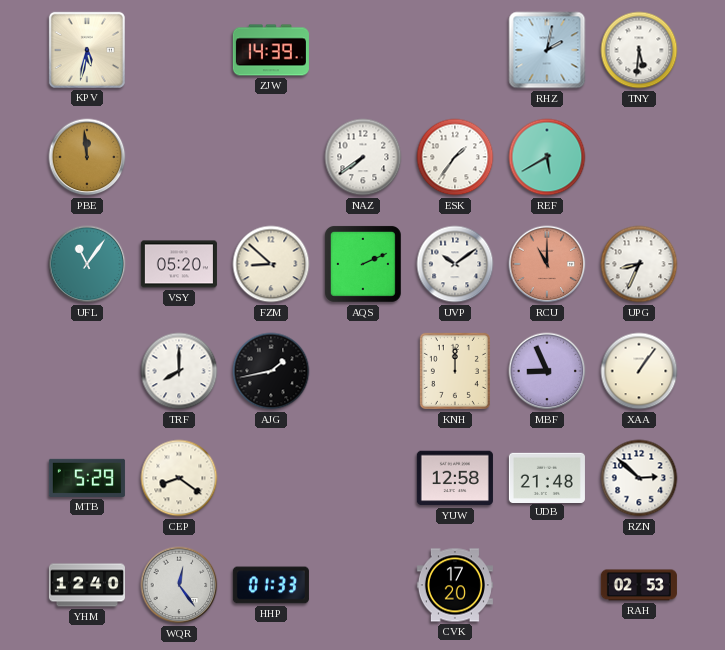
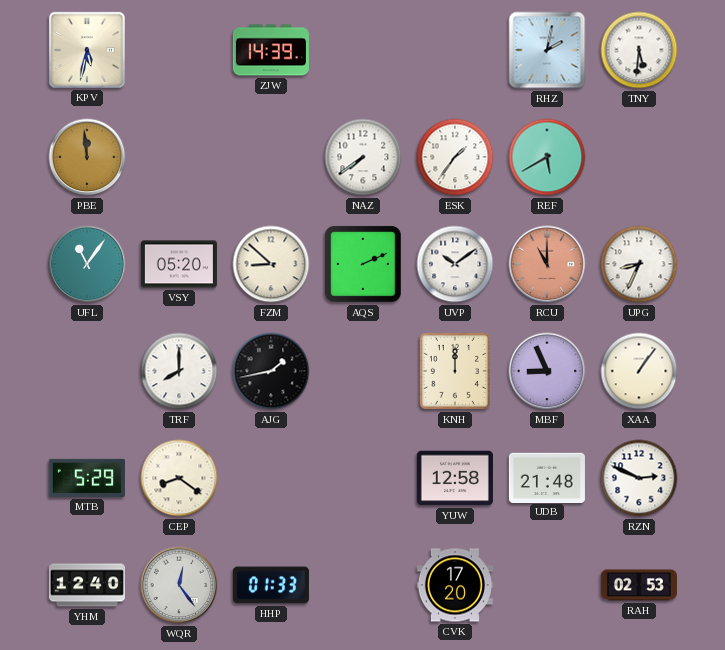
RZN: 2:52 -> 2:49
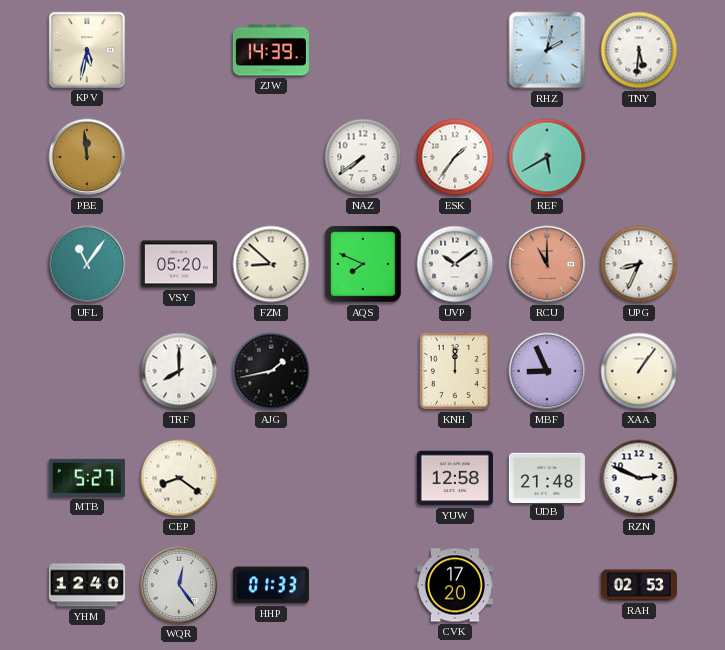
AQS: 2:11 -> 7:49
MTB: 5:29 -> 5:27
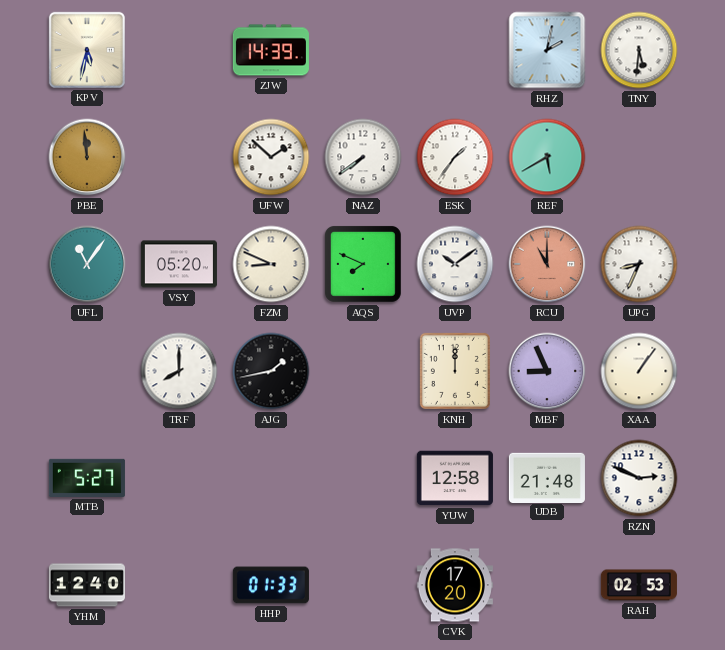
UFW: none -> 1:52
FZM: 8:52 -> 8:49
CEP: 8:21 -> none
WQR: 12:24 -> none
